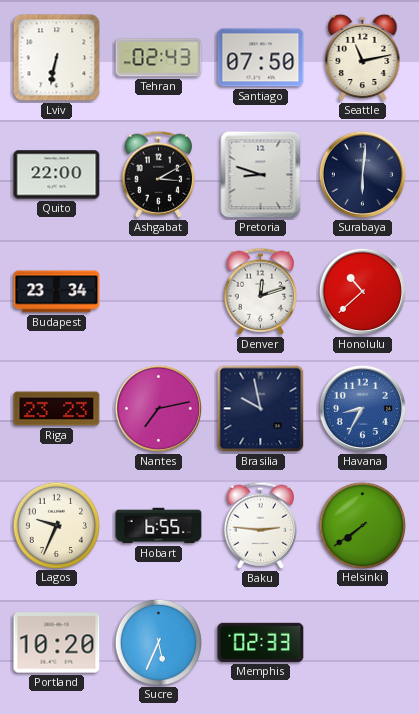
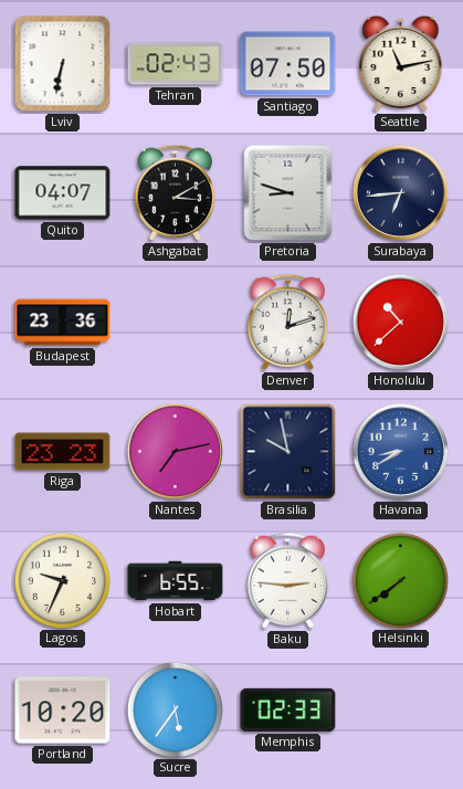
Quito: 22:00 -> 04:07
Surabaya: 6:01 -> 6:44
Budapest: 23:34 -> 23:36
Havana: 8:35 -> 8:40
Sucre: 5:34 -> 5:36
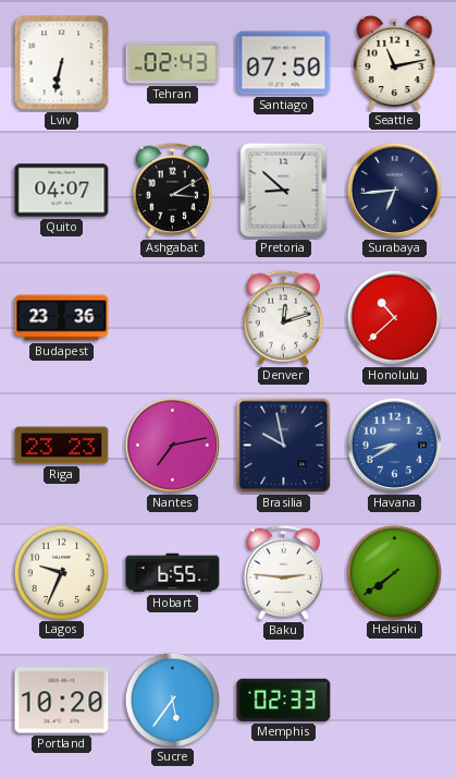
Pretoria: 8:48 -> 8:52
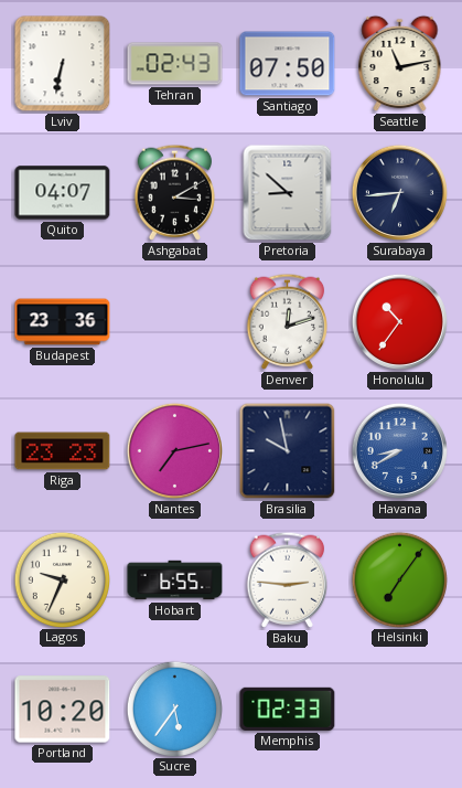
Honolulu: 10:38 -> 10:36
Helsinki: 7:39 -> 7:06
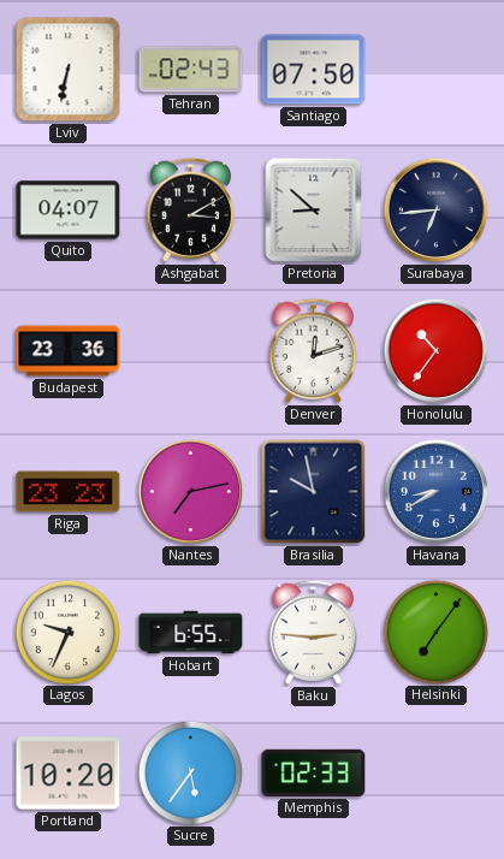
Seattle: 11:13 -> none
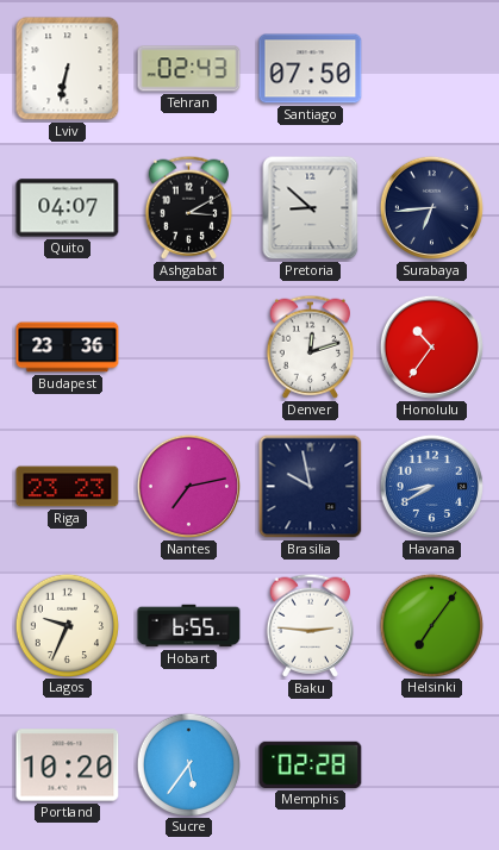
Memphis: 02:33 -> 02:28
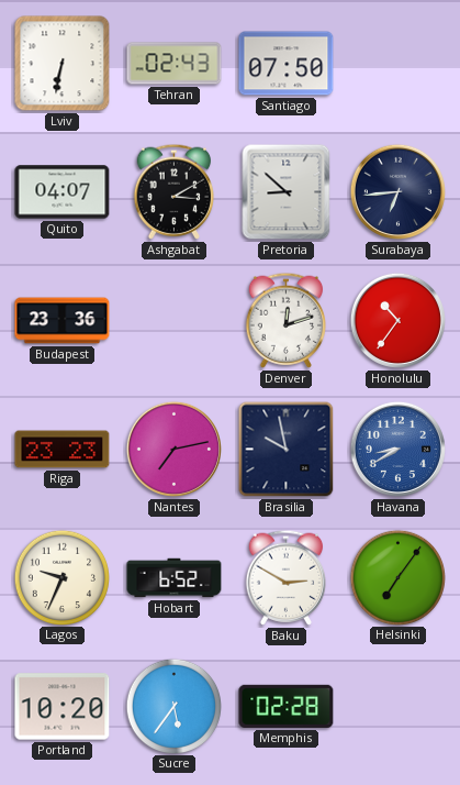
Hobart: 6:55 -> 6:52
Baku: 2:46 -> 2:50
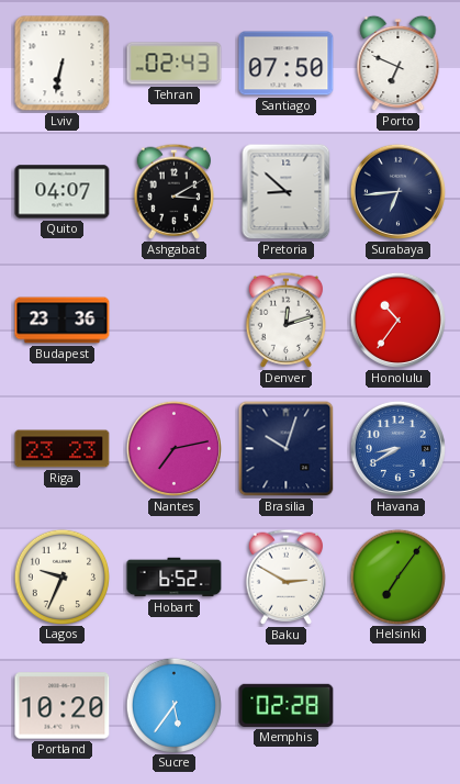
Porto: none -> 6:49
Brasilia: 9:58 -> 10:03
